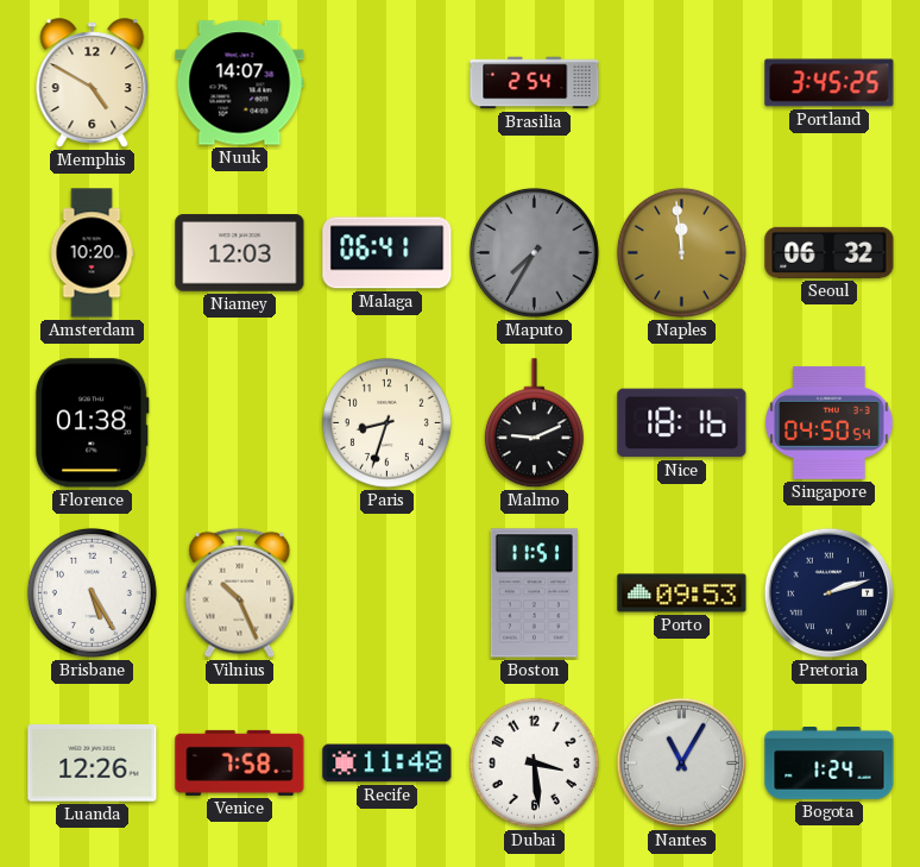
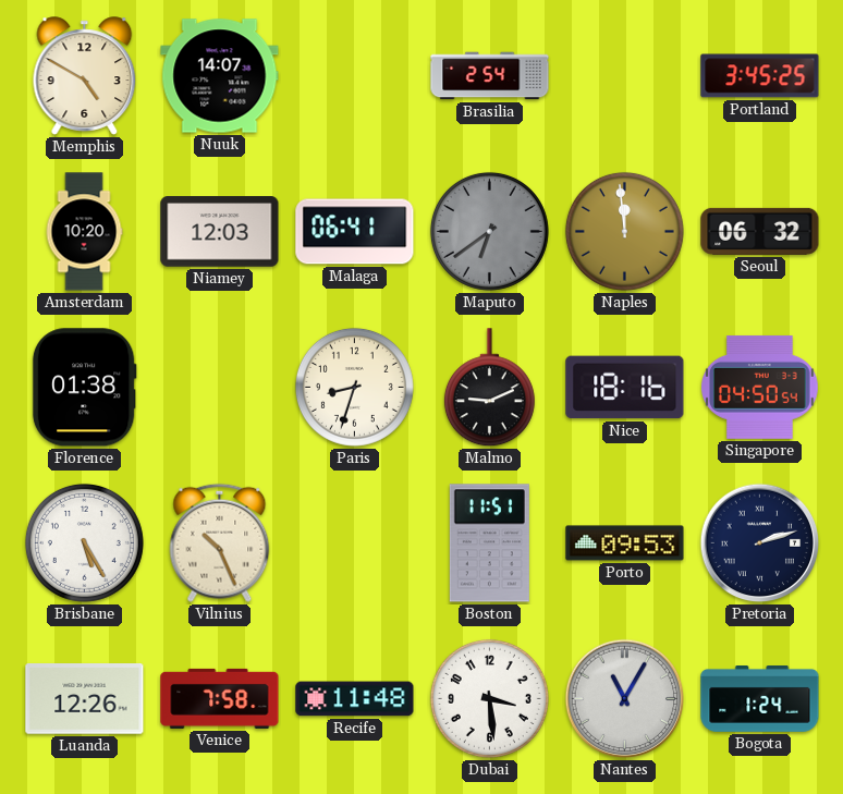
Maputo: 7:35 -> 6:39
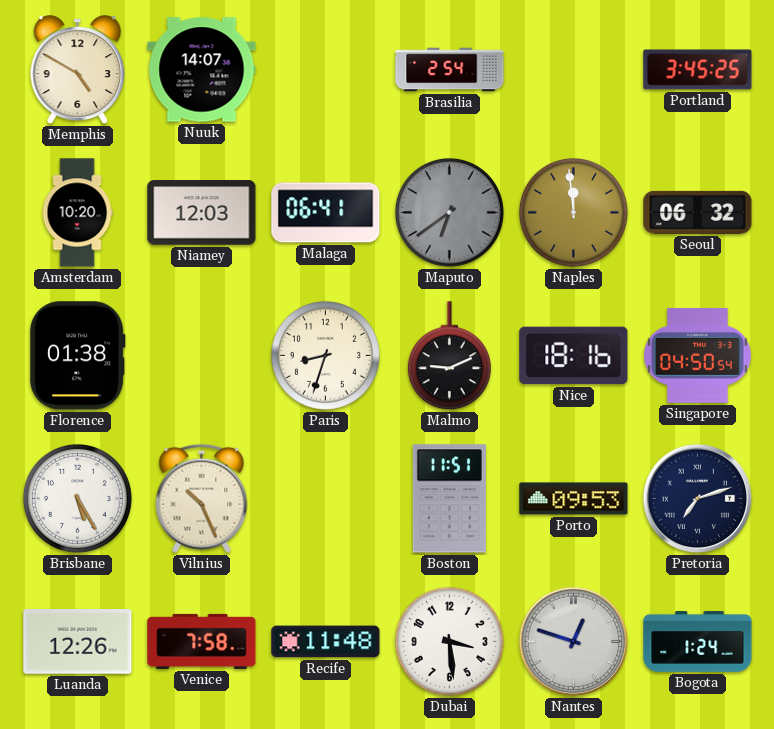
Pretoria: 2:12 -> 7:12
Nantes: 11:05 -> 12:48
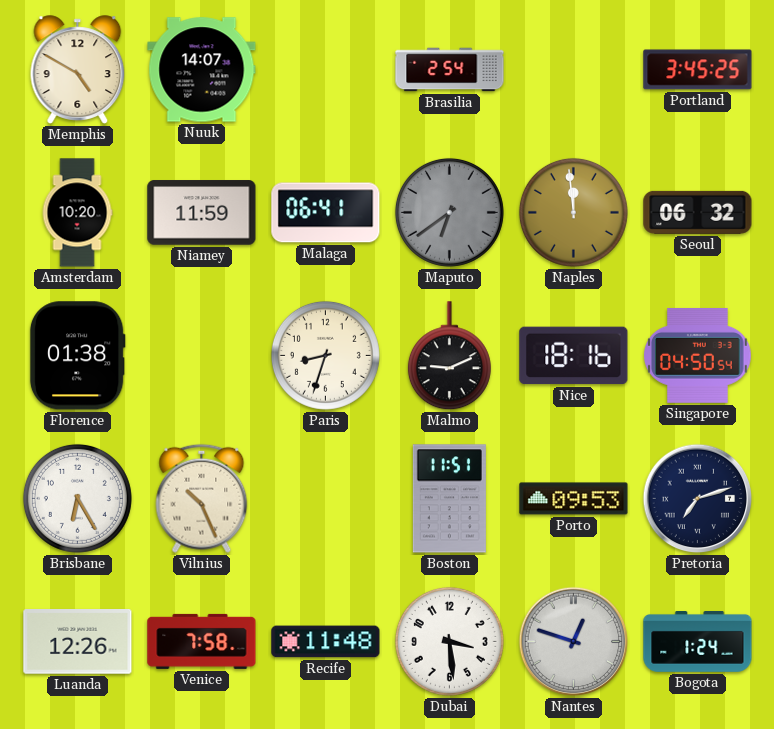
Niamey: 12:03 -> 11:59
Brisbane: 5:25 -> 6:25
